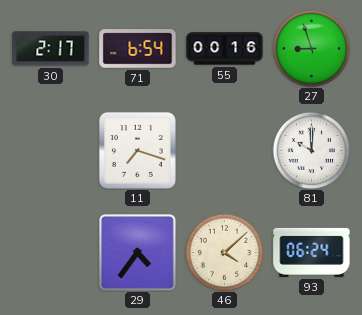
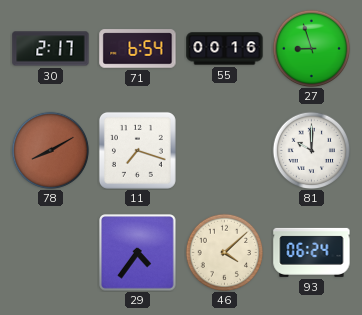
78: none -> 8:10
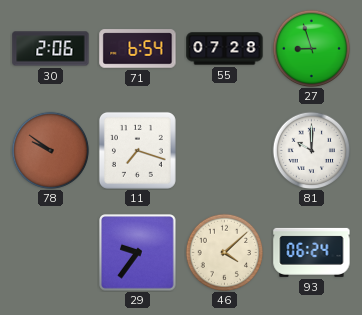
30: 2:17 -> 2:06
55: 00:16 -> 07:28
78: 8:10 -> 9:51
29: 4:36 -> 9:36
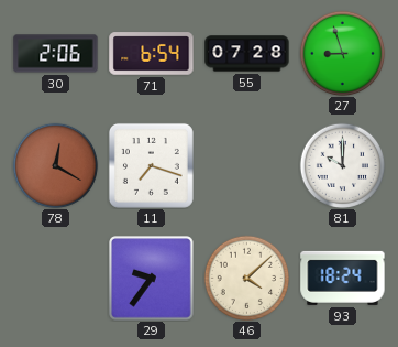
78: 9:51 -> 12:20
93: 06:24 -> 18:24
